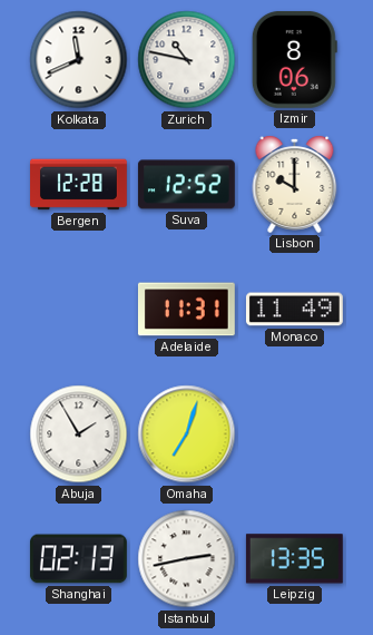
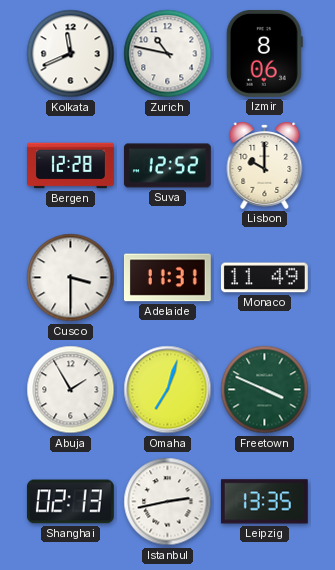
Cusco: none -> 3:30
Freetown: none -> 3:49
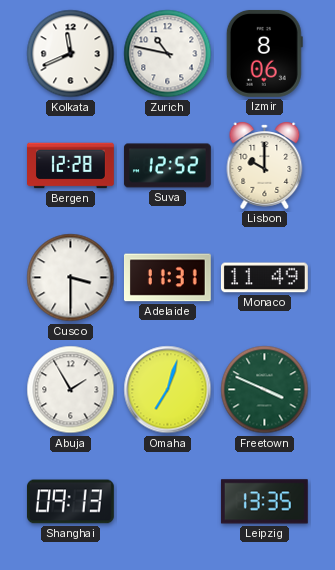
Shanghai: 02:13 -> 09:13
Istanbul: 2:43 -> none
